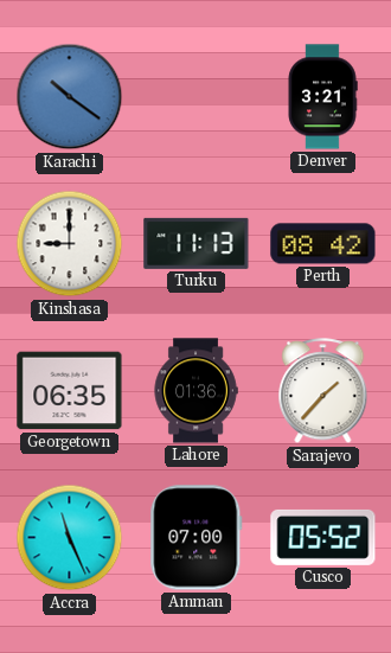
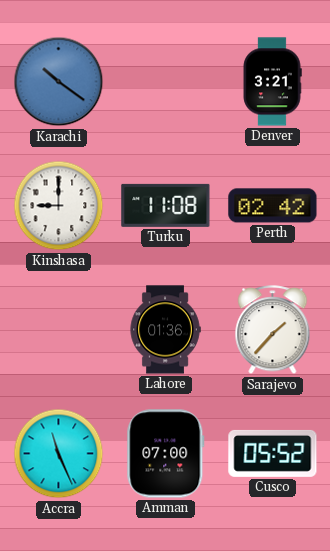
Turku: 11:13 -> 11:08
Perth: 08:42 -> 02:42
Georgetown: 06:35 -> none
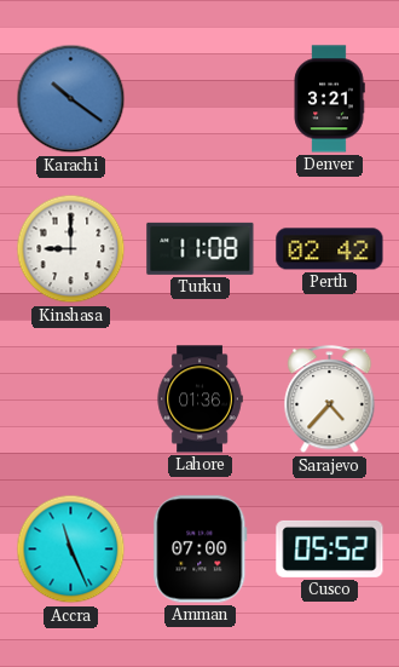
Sarajevo: 1:37 -> 4:37
